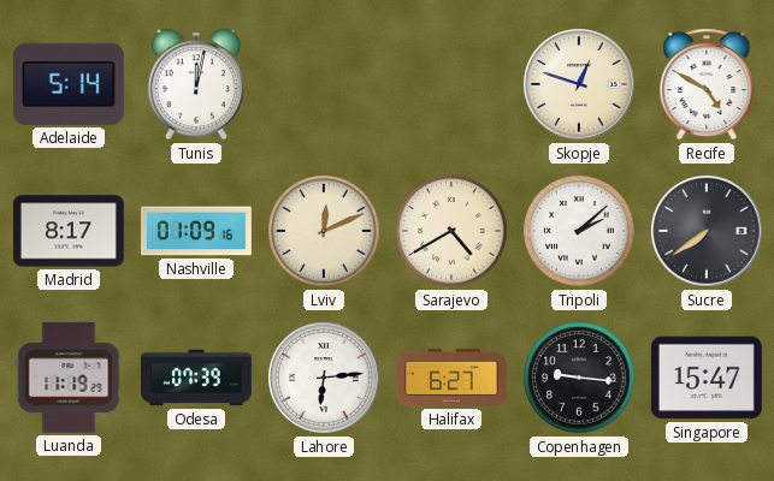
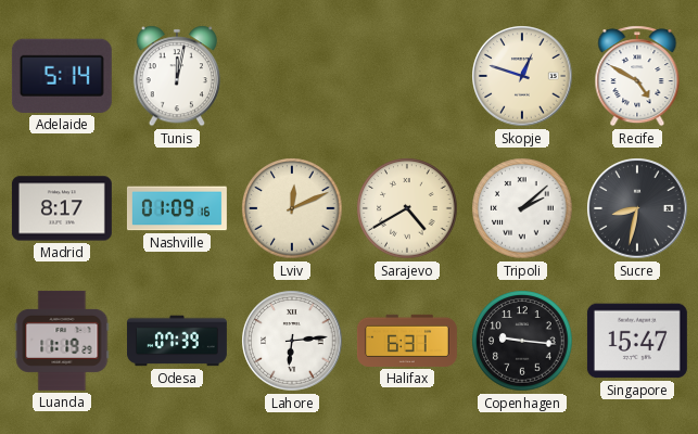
Sucre: 7:39 -> 8:32
Halifax: 6:27 -> 6:31
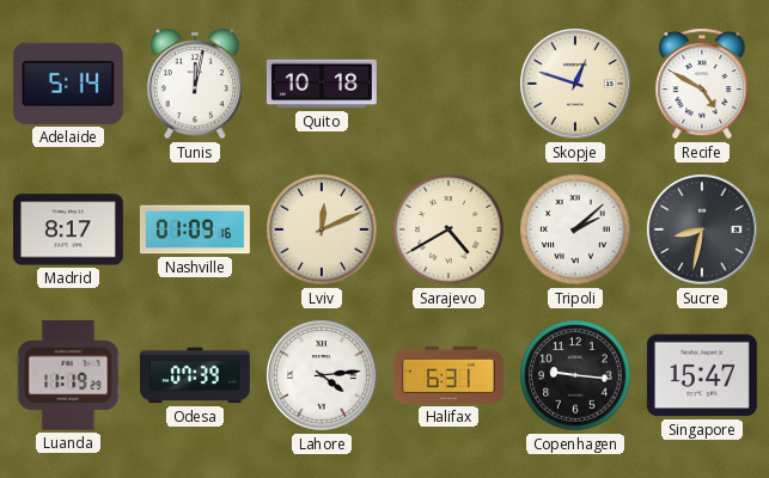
Quito: none -> 10:18
Lahore: 6:14 -> 4:14
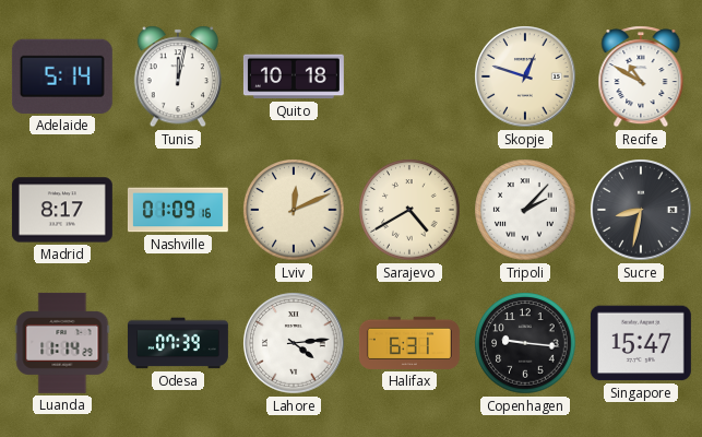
Recife: 4:50 -> 10:50
Tripoli: 2:08 -> 2:07
Luanda: 11:19 -> 11:14
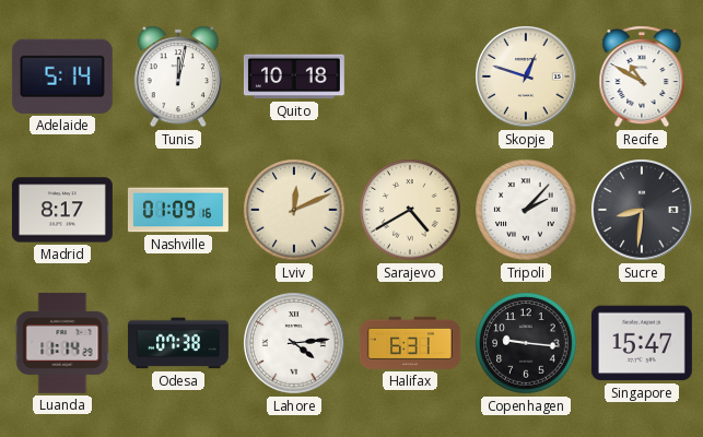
Sucre: 8:32 -> 8:31
Odesa: 07:39 -> 07:38
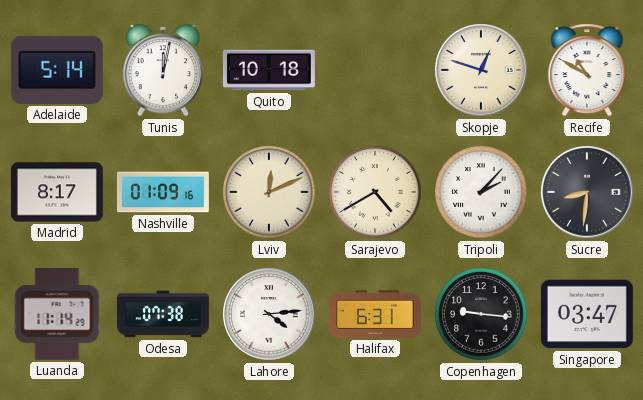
Singapore: 15:47 -> 03:47
